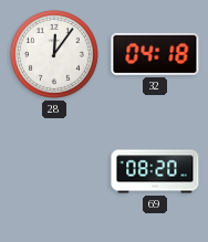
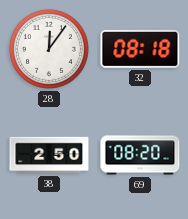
32: 04:18 -> 08:18
38: none -> 2:50
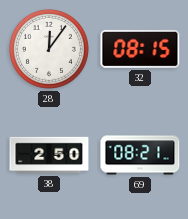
32: 08:18 -> 08:15
69: 08:20 -> 08:21
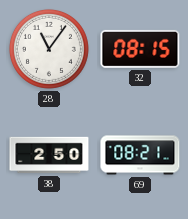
28: 12:06 -> 11:06
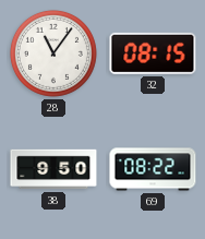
38: 2:50 -> 9:50
69: 08:21 -> 08:22
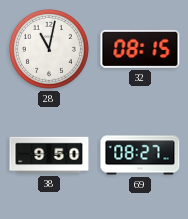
28: 11:06 -> 11:02
69: 08:22 -> 08:27
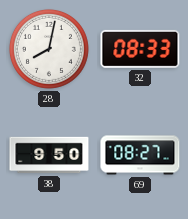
28: 11:02 -> 8:02
32: 08:15 -> 08:33
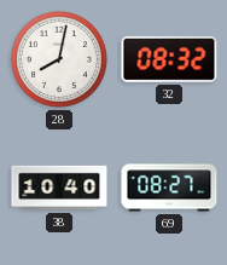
32: 08:33 -> 08:32
38: 9:50 -> 10:40
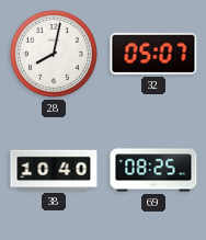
32: 08:32 -> 05:07
69: 08:27 -> 08:25
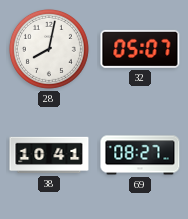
38: 10:40 -> 10:41
69: 08:25 -> 08:27
